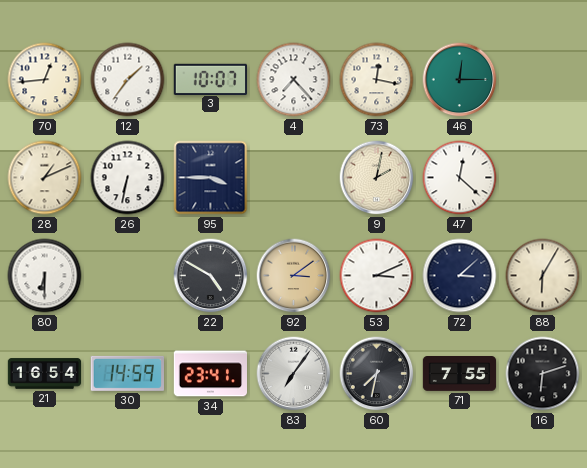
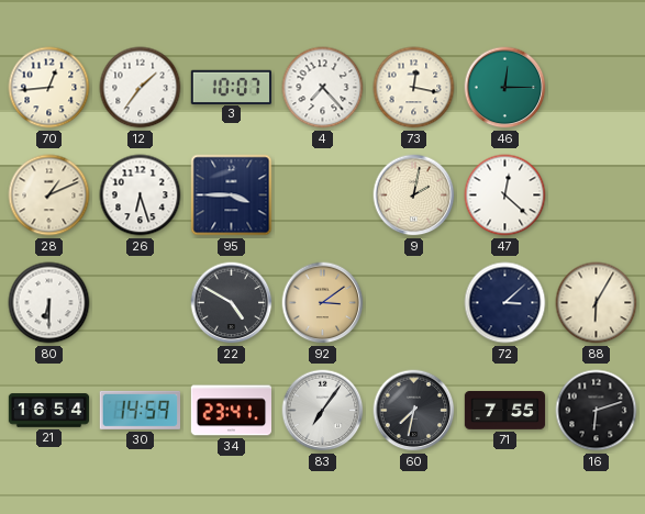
26: 6:32 -> 6:27
53: 3:11 -> none
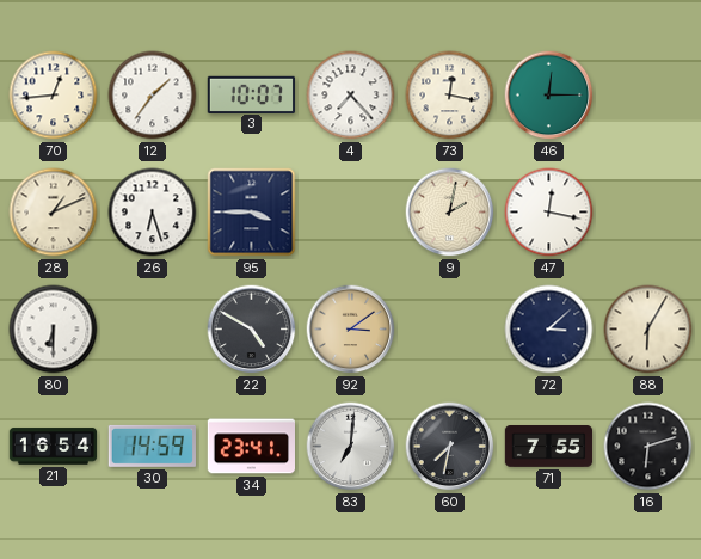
47: 12:22 -> 12:17
83: 7:06 -> 7:01
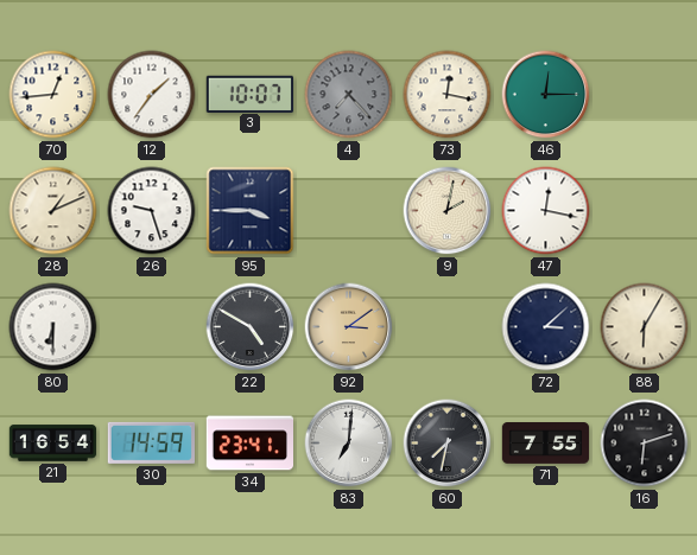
4 dial: white -> grey
26: 6:27 -> 9:27
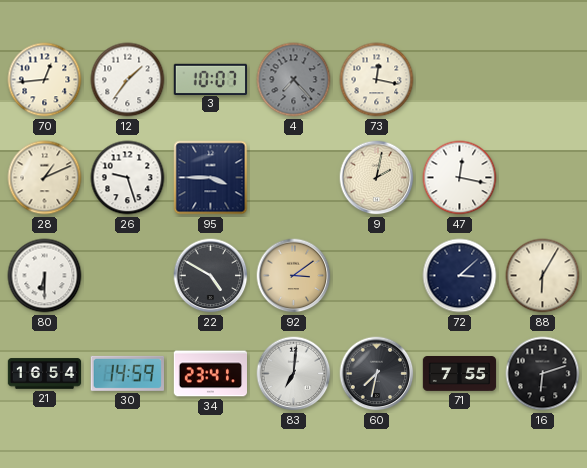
46: 12:15 -> none
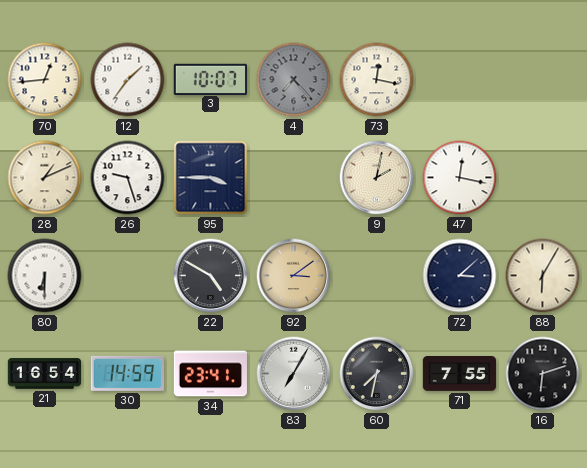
83: 7:01 -> 7:05
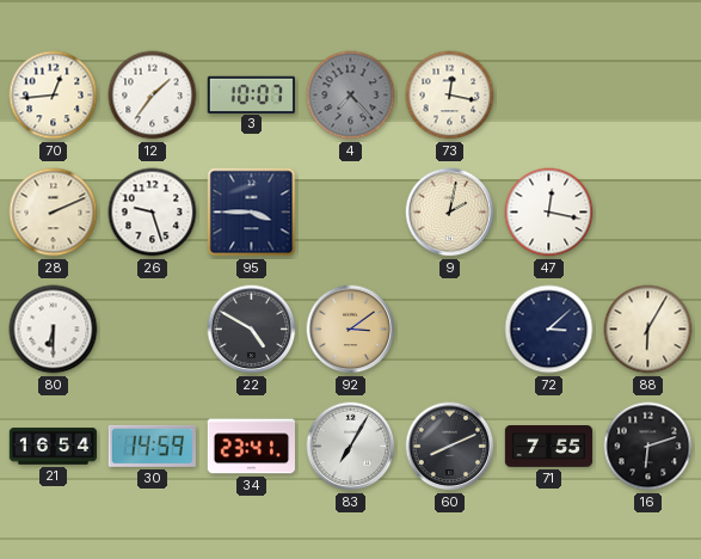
28: 1:11 -> 2:11
60: 7:32 -> 8:11
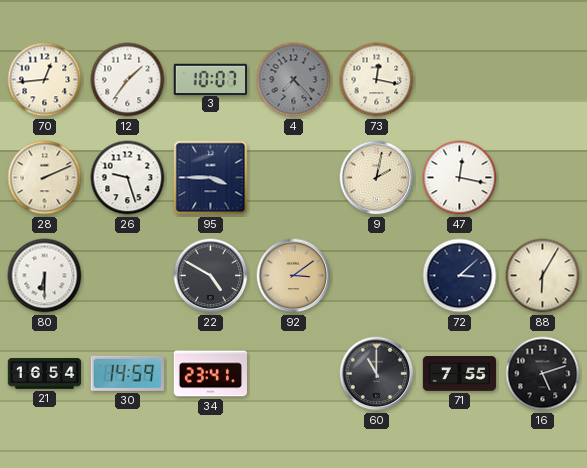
83: 7:05 -> none
60: 8:11 -> 11:00
16: 6:12 -> 5:12
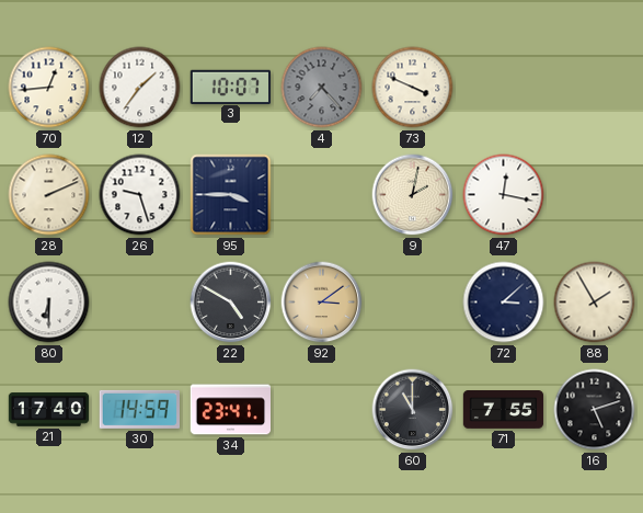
73: 12:17 -> 3:49
88: 6:05 -> 1:55
21: 16:54 -> 17:40
